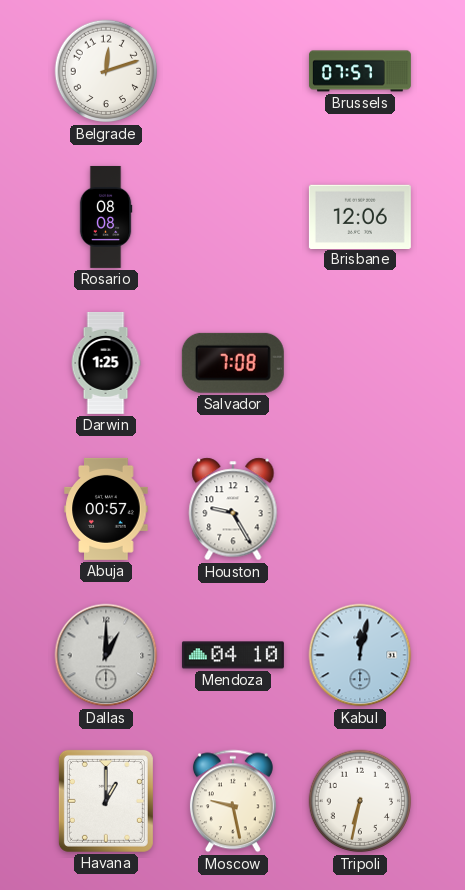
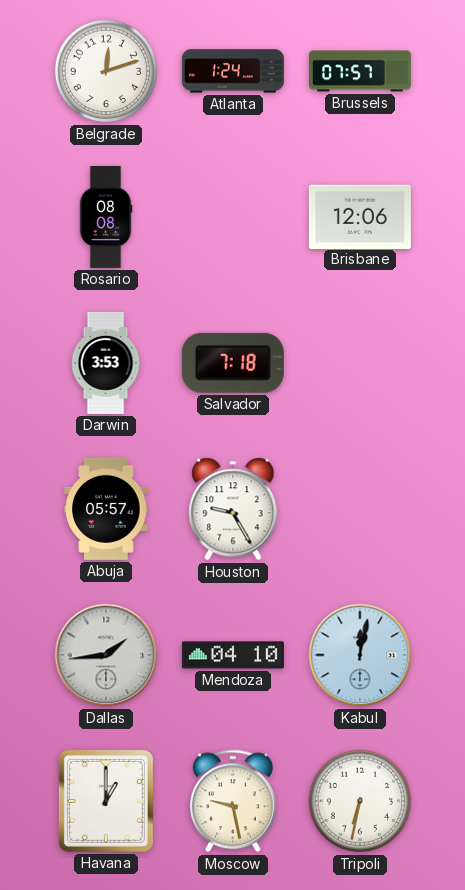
Atlanta: none -> 1:24
Darwin: 1:25 -> 3:53
Salvador: 7:08 -> 7:18
Abuja: 00:57 -> 05:57
Dallas: 1:00 -> 1:44
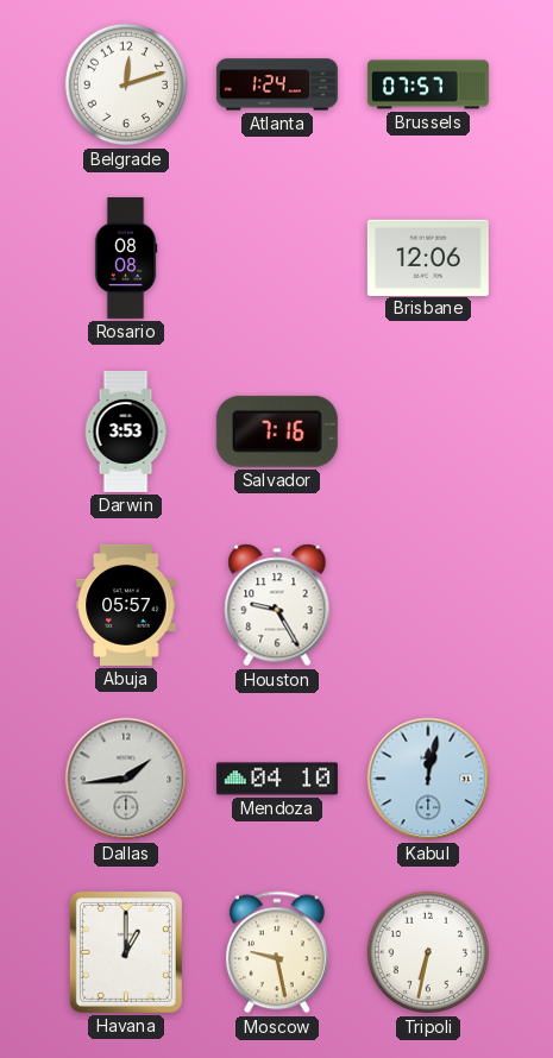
Salvador: 7:18 -> 7:16
